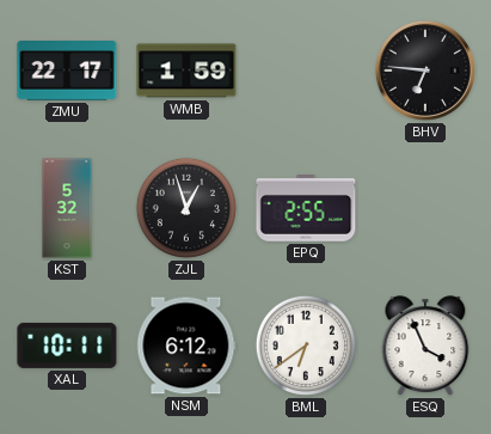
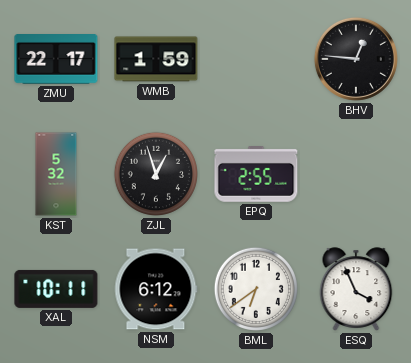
BHV: 6:46 -> 12:46
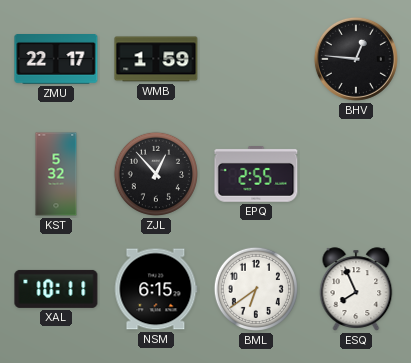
ZJL: 12:57 -> 12:53
NSM: 6:12 -> 6:15
ESQ: 3:56 -> 7:56
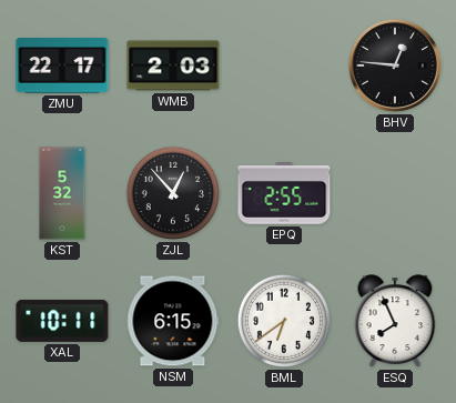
WMB: 1:59 -> 2:03
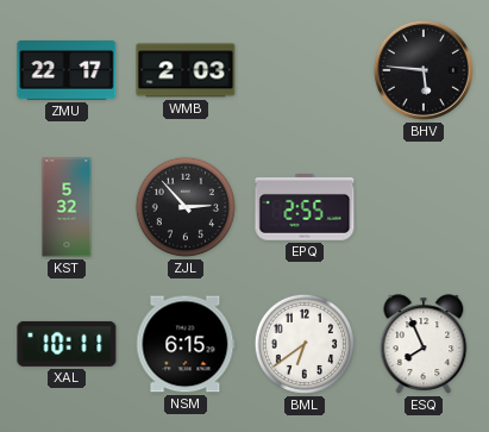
BHV: 12:46 -> 5:46
ZJL: 12:53 -> 2:53
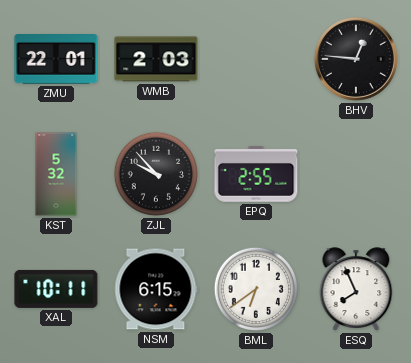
ZMU: 22:17 -> 22:01
BHV: 5:46 -> 12:46
ZJL: 2:53 -> 9:53
